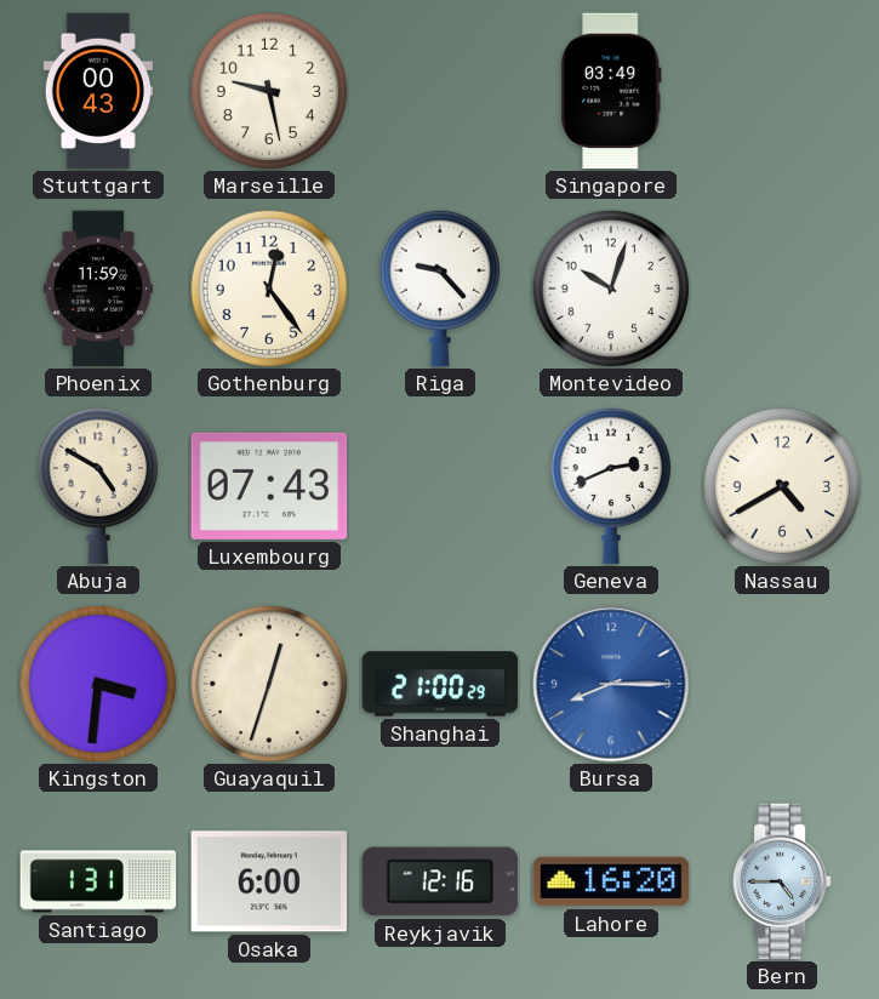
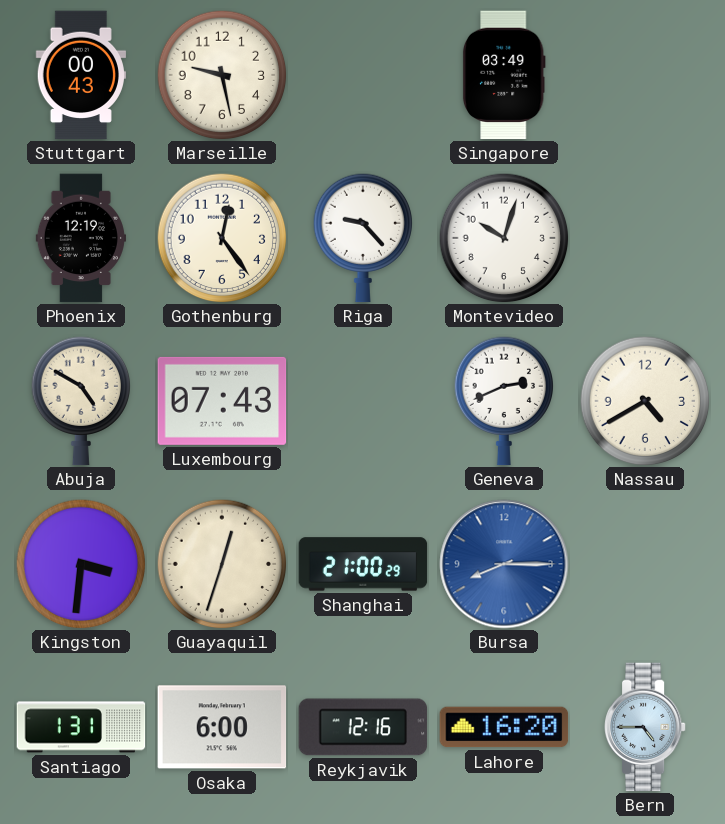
Phoenix: 11:59 -> 12:19
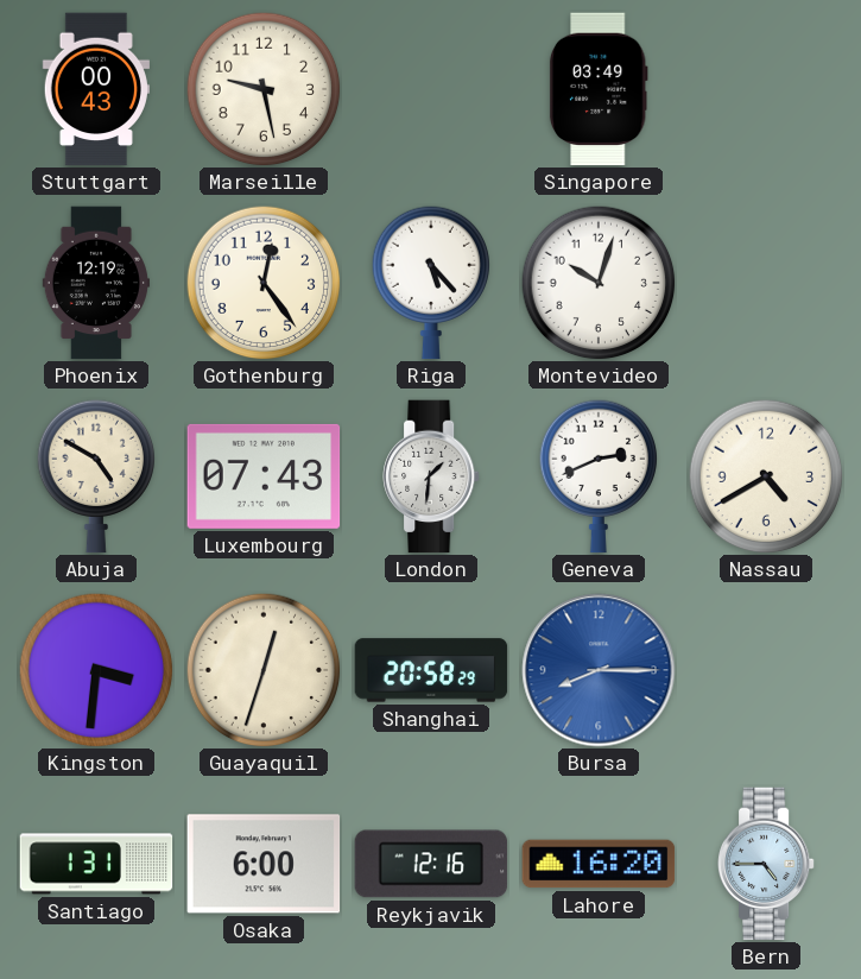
Riga: 9:23 -> 5:23
London: none -> 1:31
Shanghai: 21:00 -> 20:58
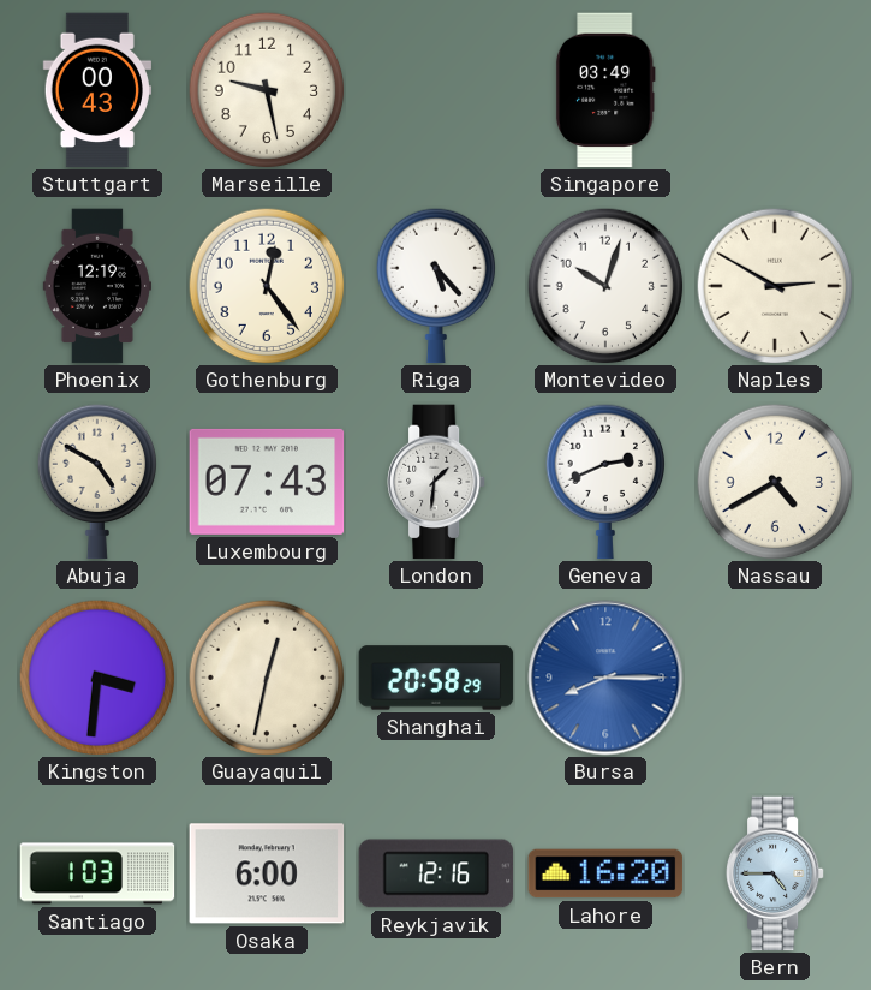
Naples: none -> 2:50
Guayaquil: 12:33 -> 12:32
Santiago: 1:31 -> 1:03
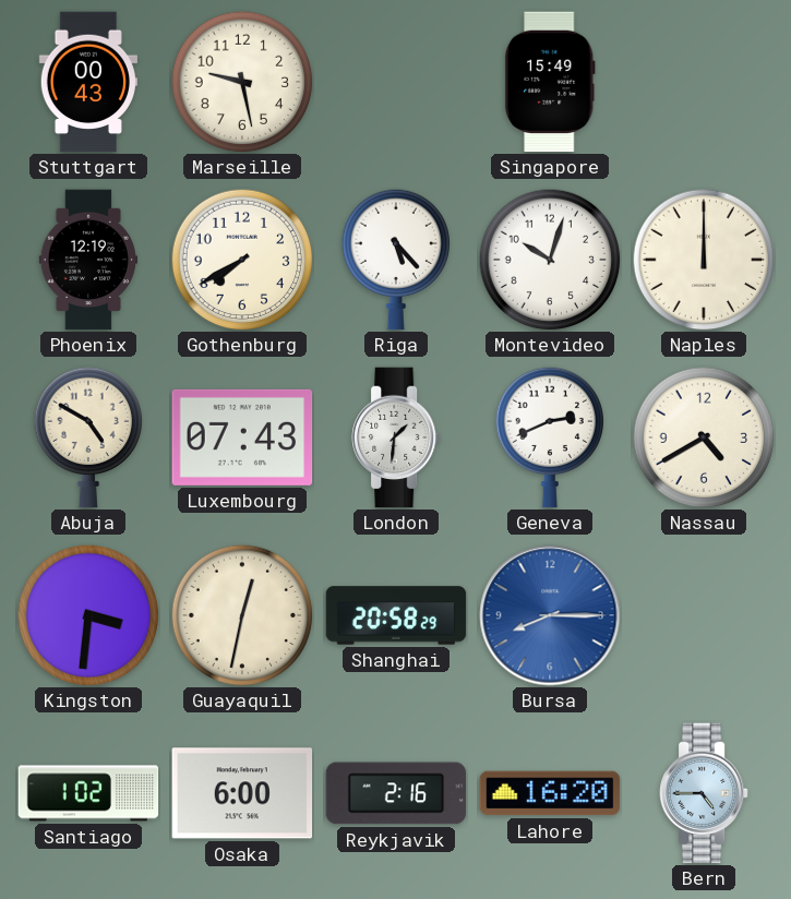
Singapore: 03:49 -> 15:49
Gothenburg: 12:24 -> 7:40
Naples: 2:50 -> 12:00
Santiago: 1:03 -> 1:02
Reykjavik: 12:16 -> 2:16
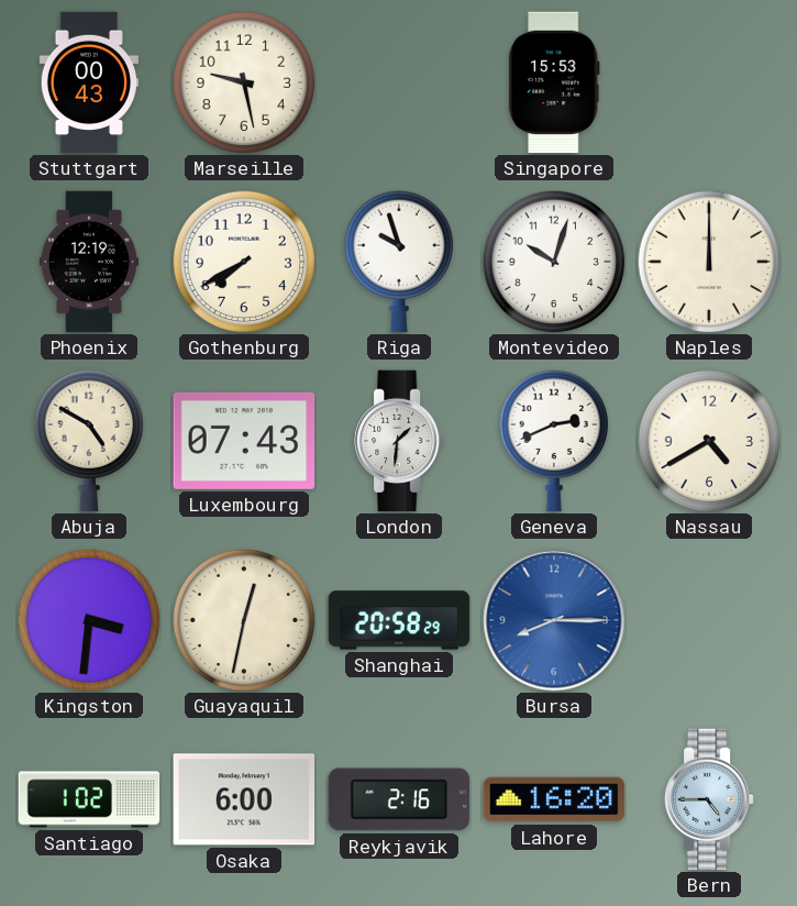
Singapore: 15:49 -> 15:53
Riga: 5:23 -> 9:57
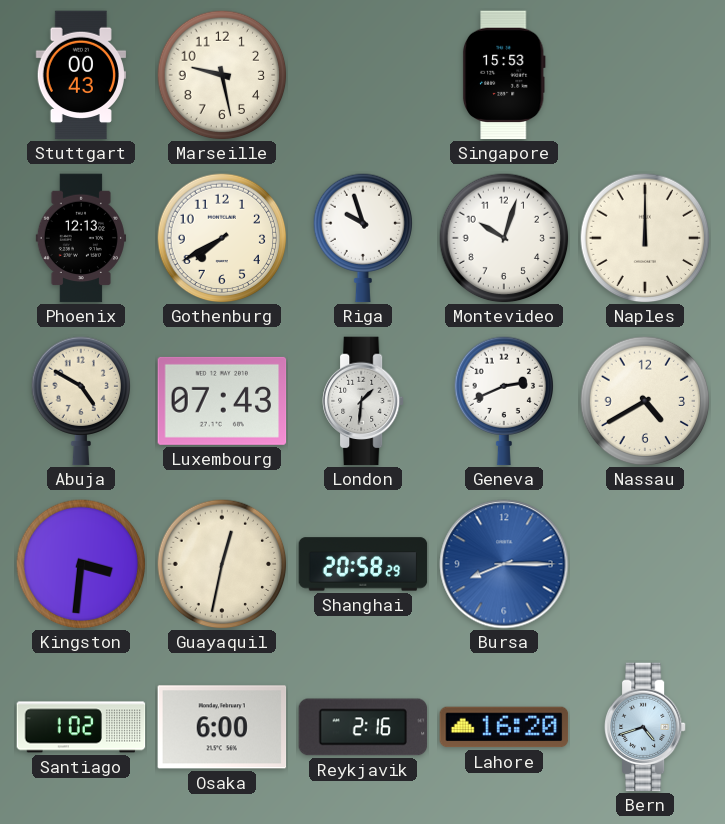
Phoenix: 12:19 -> 12:13
Bern: 4:45 -> 4:42
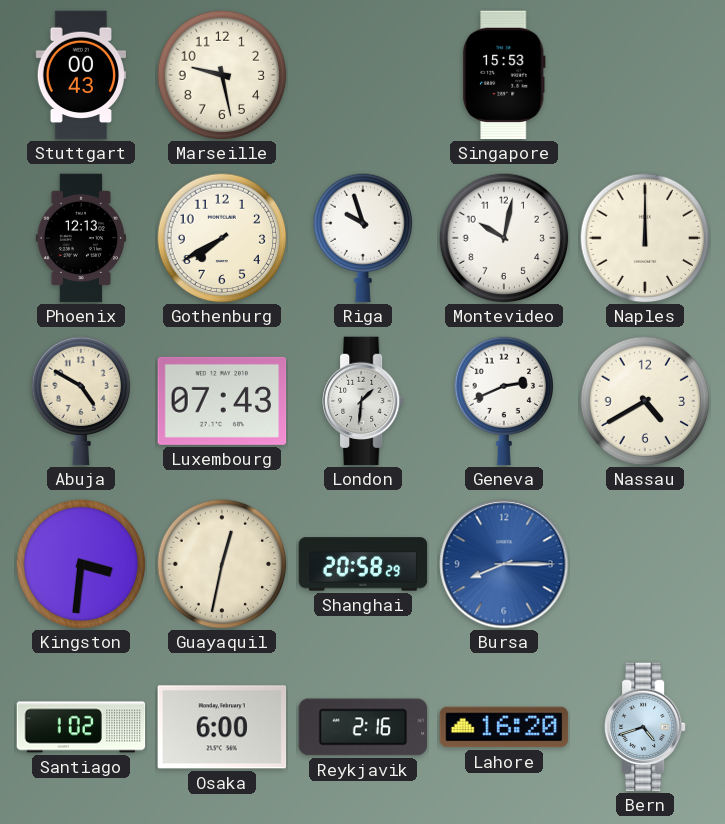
Montevideo: 10:03 -> 10:02
